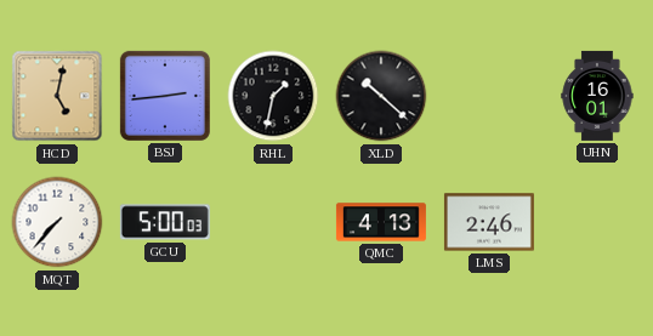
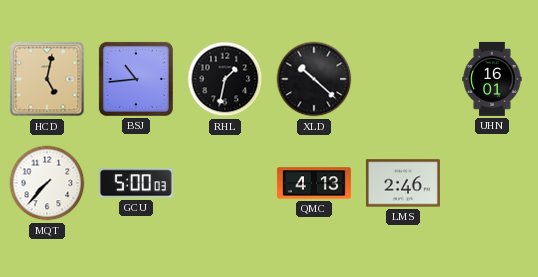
BSJ: 2:44 -> 10:44
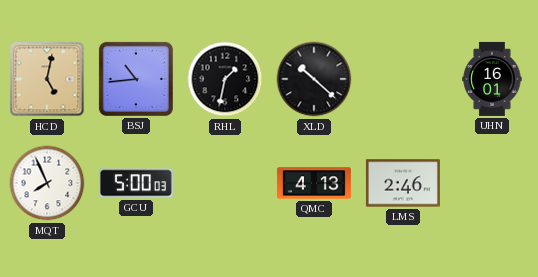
MQT: 7:37 -> 7:56
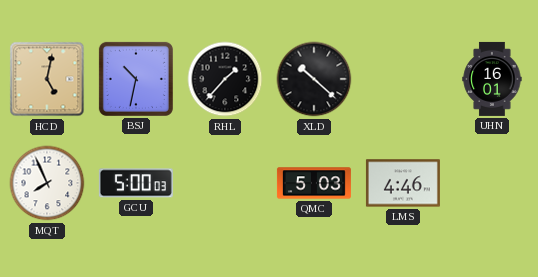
BSJ: 10:44 -> 10:32
RHL: 1:32 -> 1:37
QMC: 4:13 -> 5:03
LMS: 2:46 -> 4:46
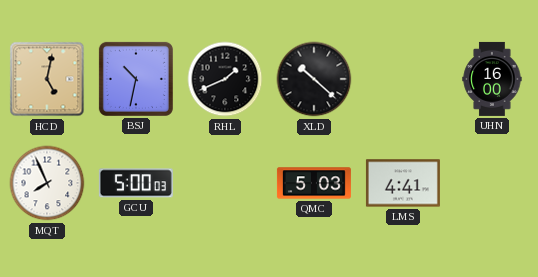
RHL: 1:37 -> 1:41
UHN: 16:01 -> 16:00
LMS: 4:46 -> 4:41
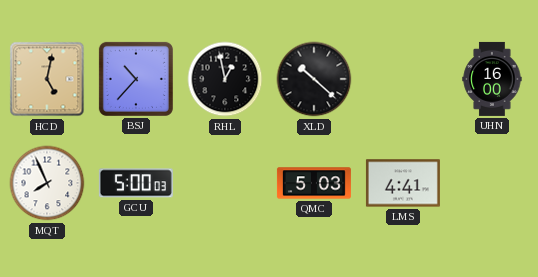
BSJ: 10:32 -> 10:37
RHL: 1:41 -> 12:58
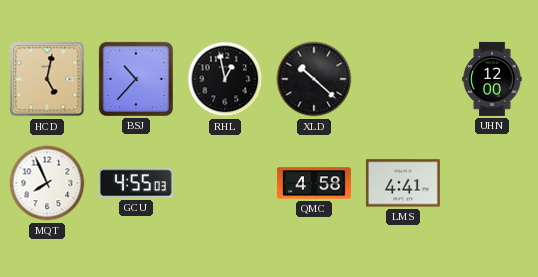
UHN: 16:00 -> 12:00
GCU: 5:00 -> 4:55
QMC: 5:03 -> 4:58
